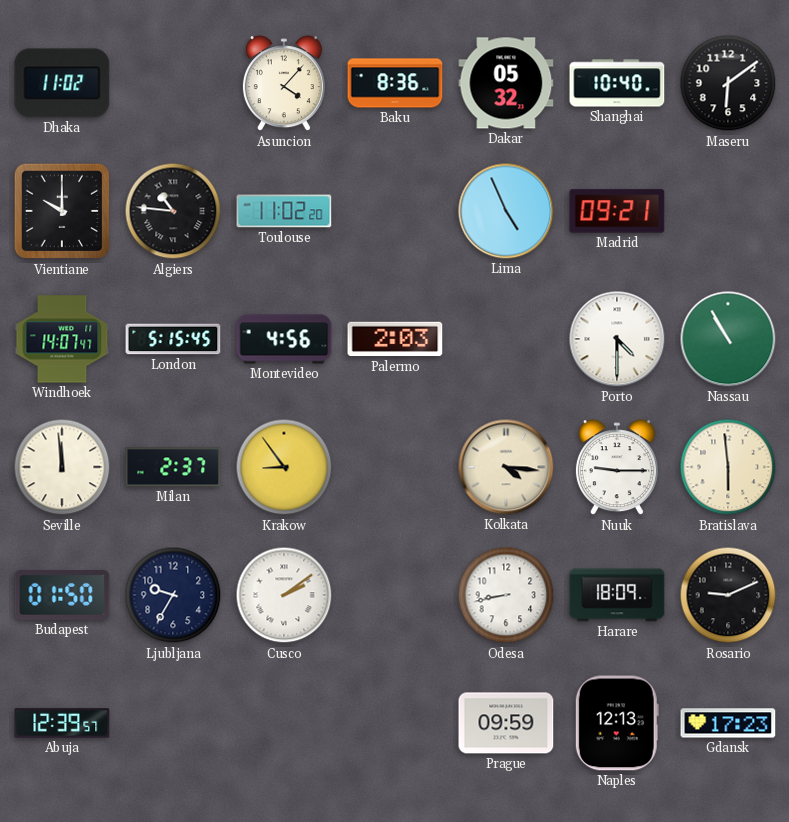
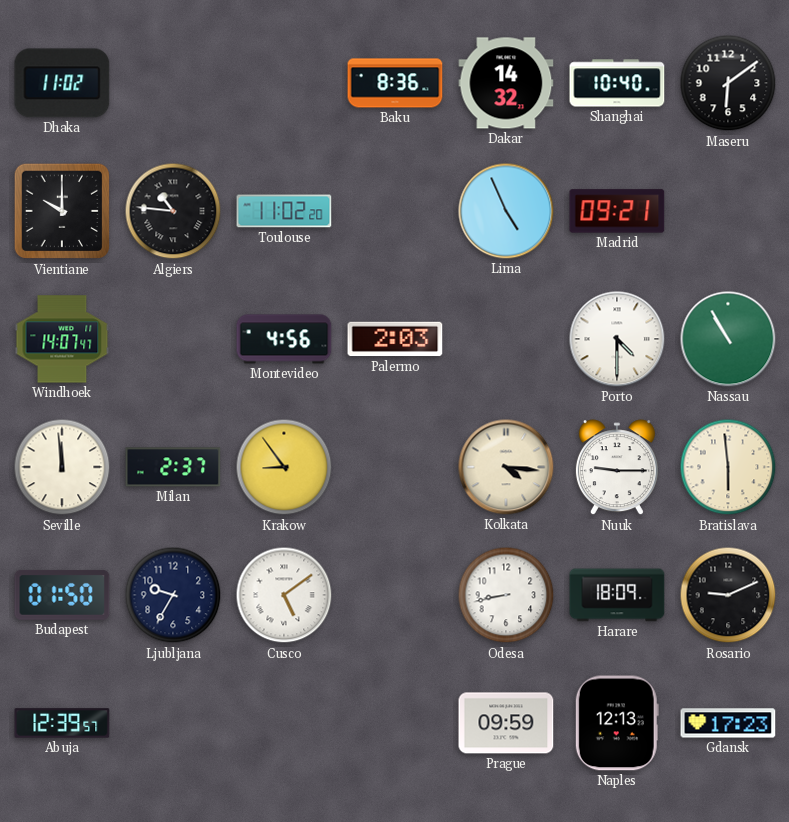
Asuncion: 4:07 -> none
Dakar: 05:32 -> 14:32
London: 5:15 -> none
Cusco: 2:09 -> 5:09
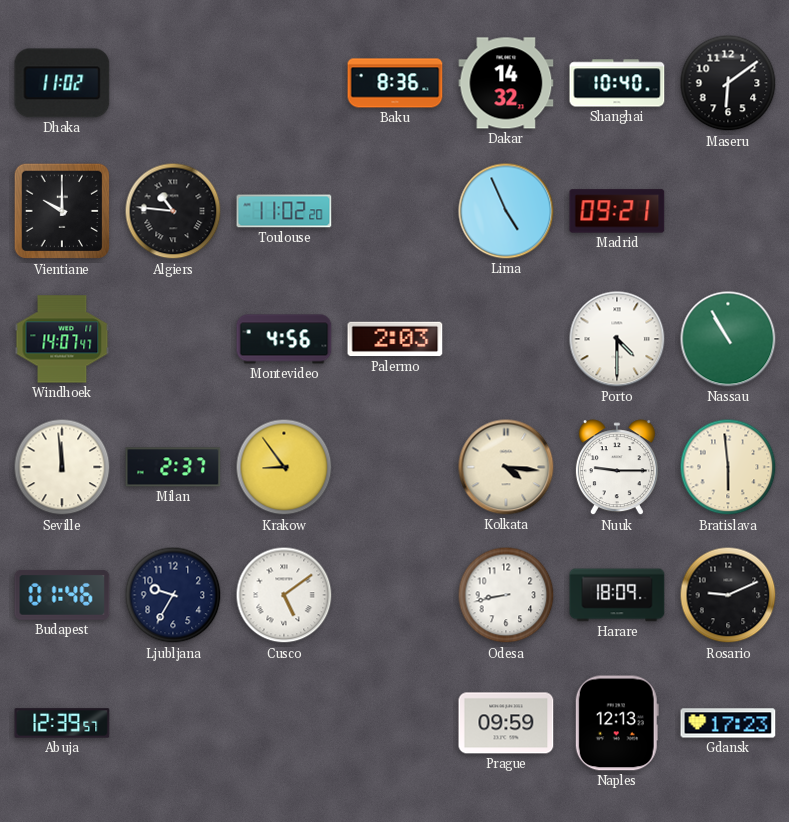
Budapest: 01:50 -> 01:46
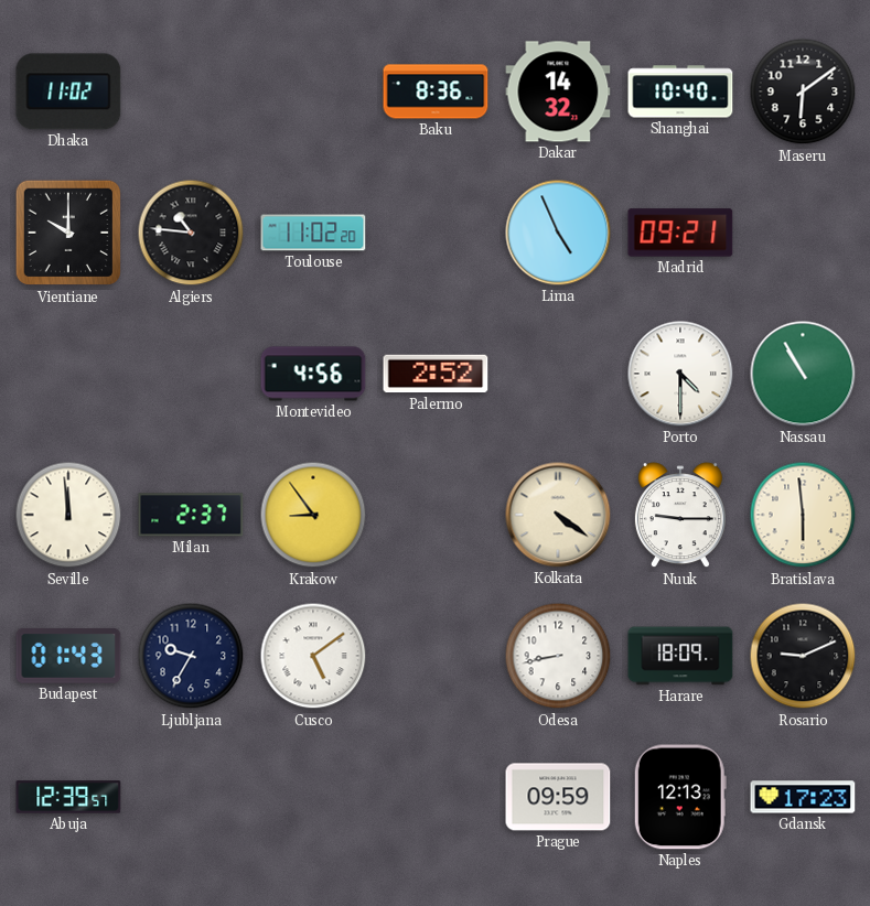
Windhoek: 14:07 -> none
Palermo: 2:03 -> 2:52
Kolkata: 4:16 -> 4:21
Budapest: 01:46 -> 01:43
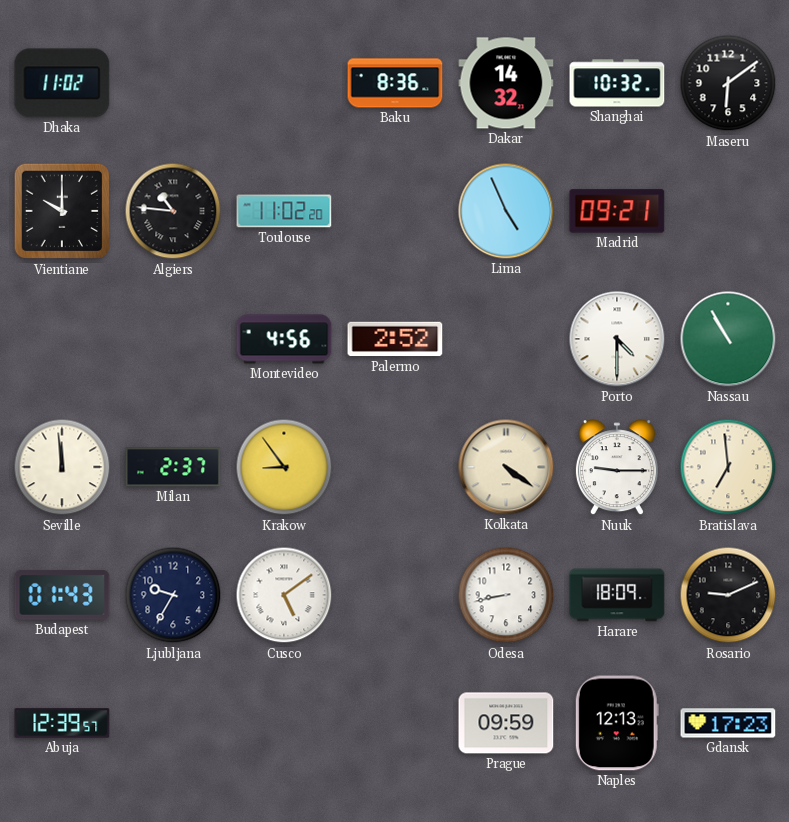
Shanghai: 10:40 -> 10:32
Bratislava: 5:59 -> 6:59
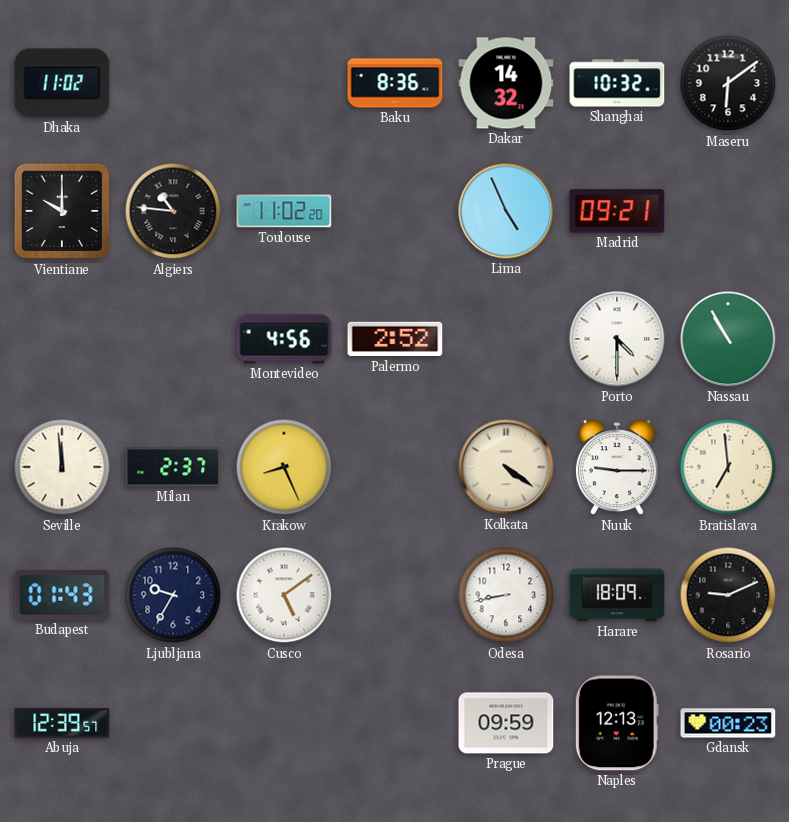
Krakow: 8:54 -> 8:26
Gdansk: 17:23 -> 00:23
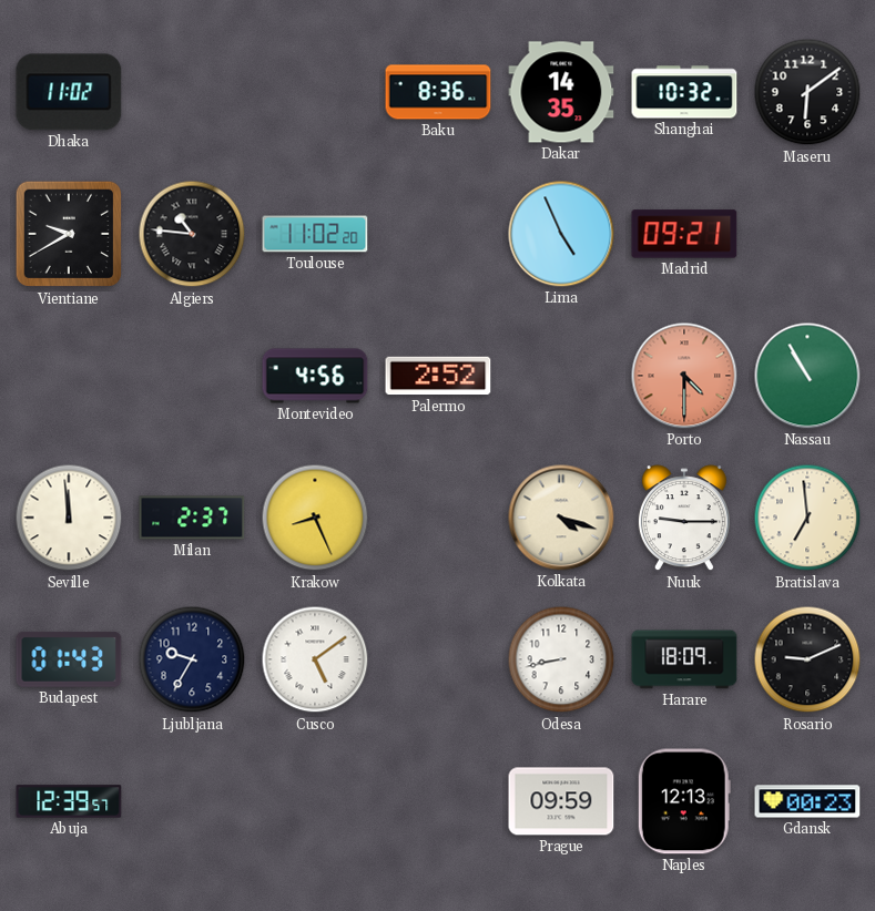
Dakar: 14:32 -> 14:35
Vientiane: 10:00 -> 9:40
Porto dial: white -> salmon
Kolkata: 4:21 -> 4:18
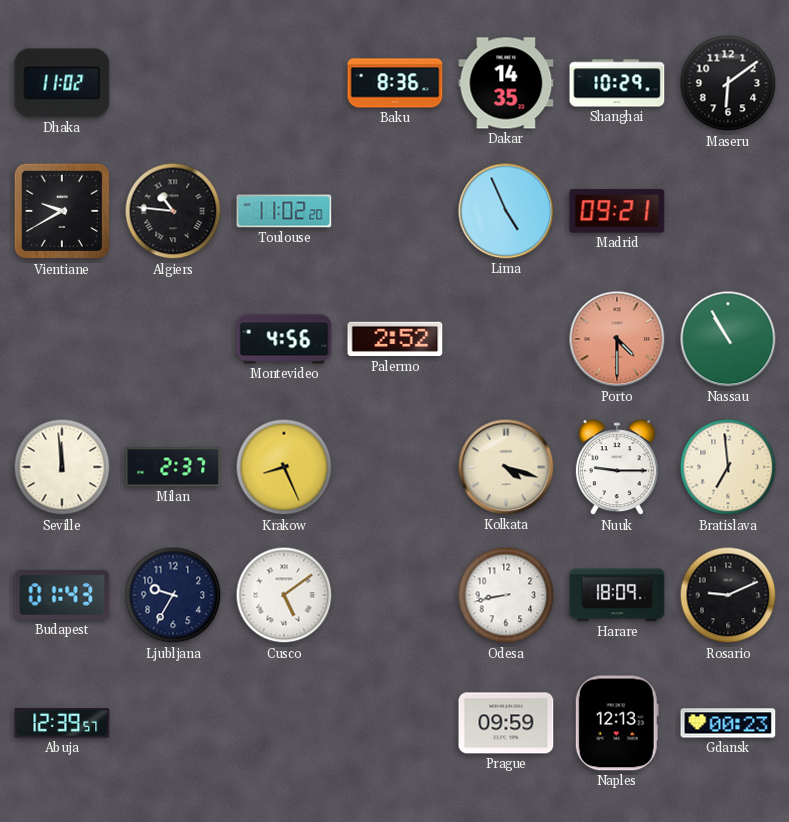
Shanghai: 10:32 -> 10:29
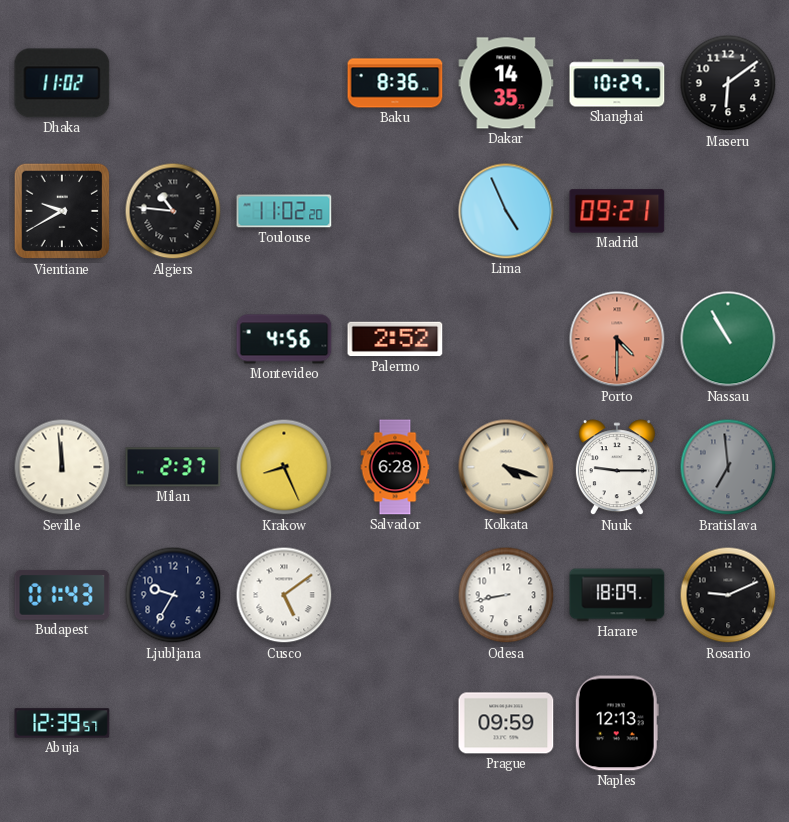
Salvador: none -> 6:28
Bratislava dial: cream -> grey
Gdansk: 00:23 -> none
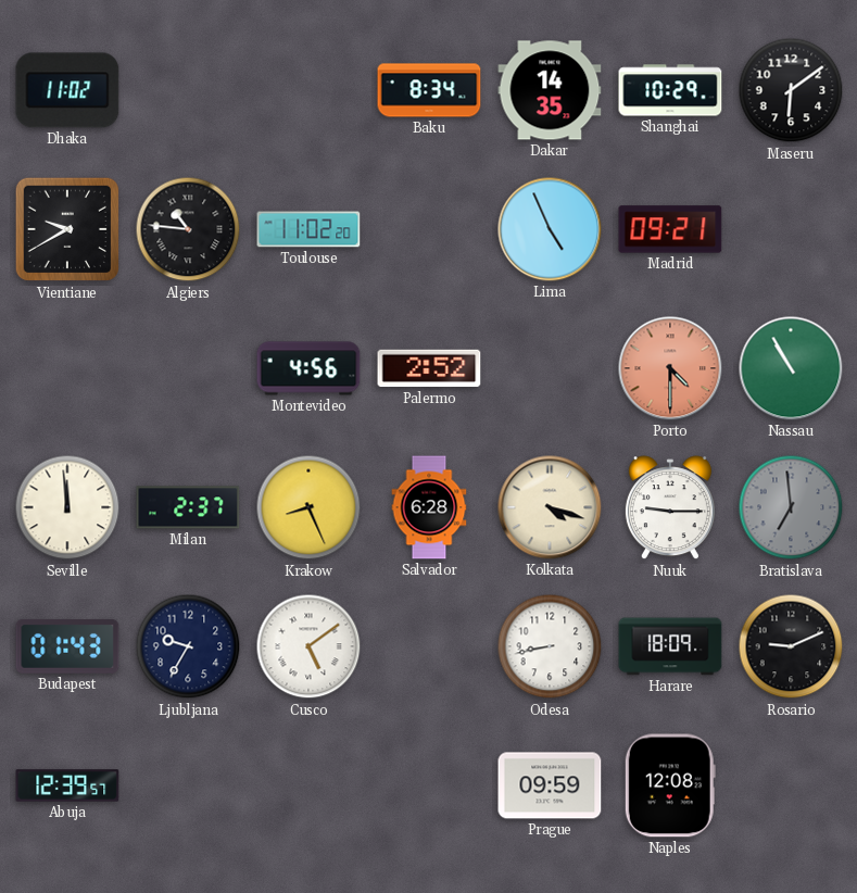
Baku: 8:36 -> 8:34
Naples: 12:13 -> 12:08
